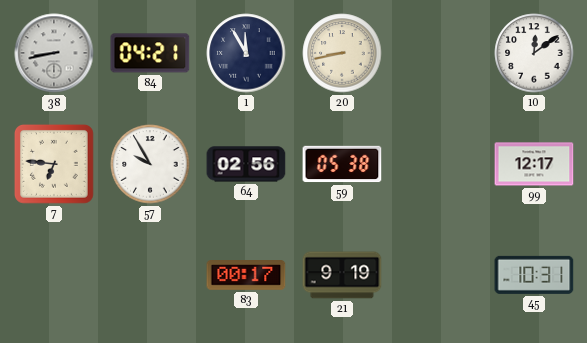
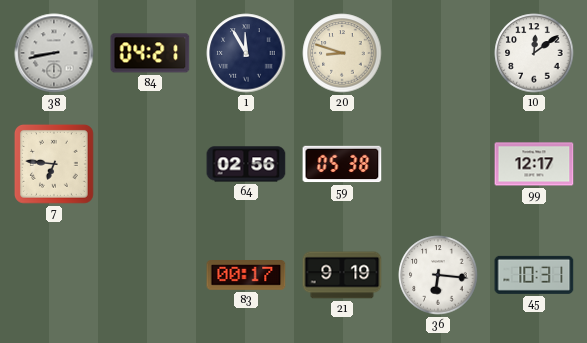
20: 8:43 -> 8:48
57: 9:55 -> none
36: none -> 6:16
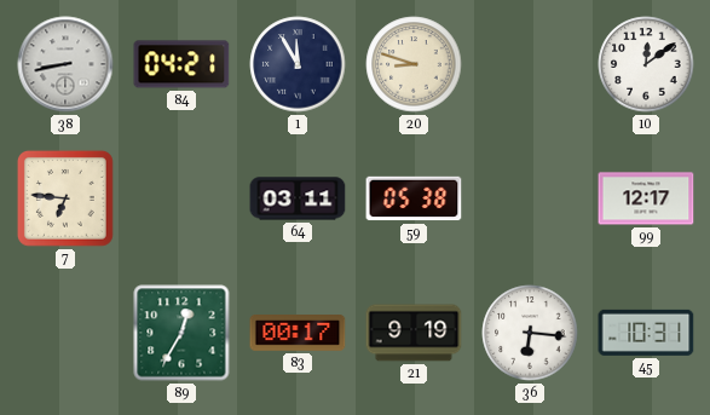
64: 02:56 -> 03:11
89: none -> 12:35
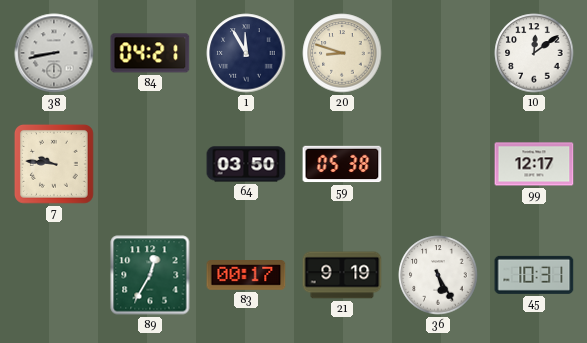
7: 6:46 -> 9:46
64: 03:11 -> 03:50
36: 6:16 -> 5:25
